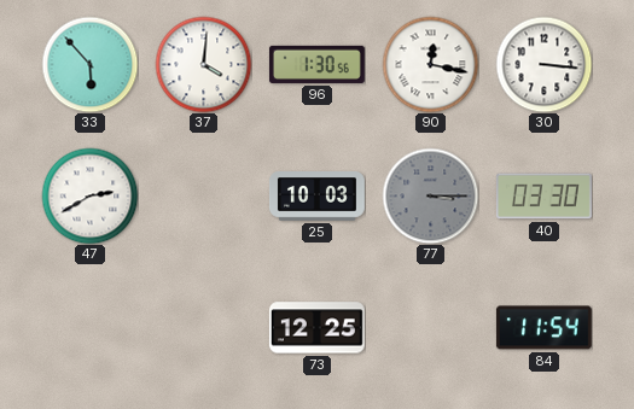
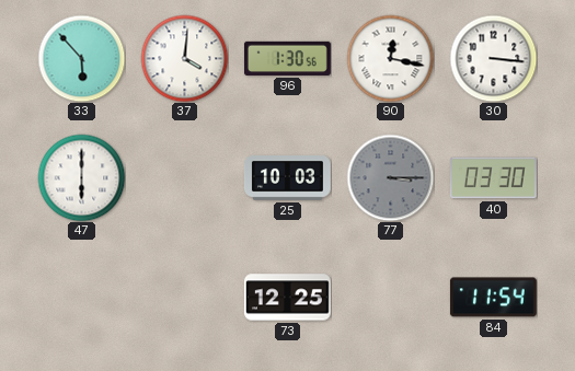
47: 2:40 -> 6:00
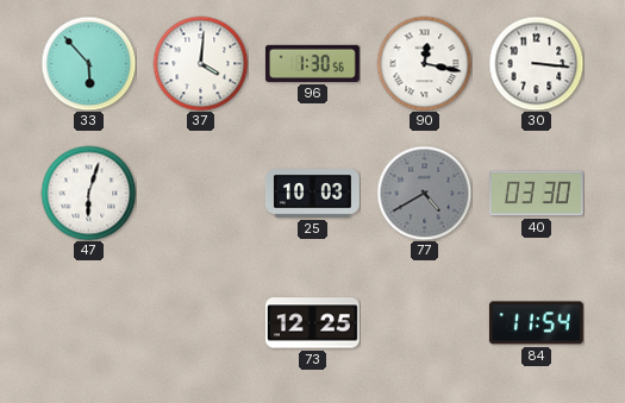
47: 6:00 -> 6:03
77: 3:15 -> 4:40
